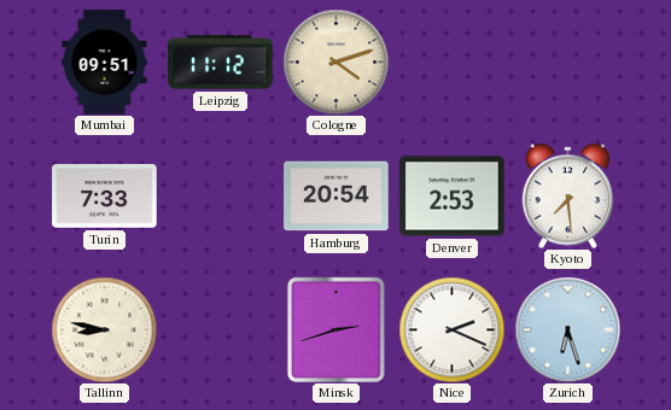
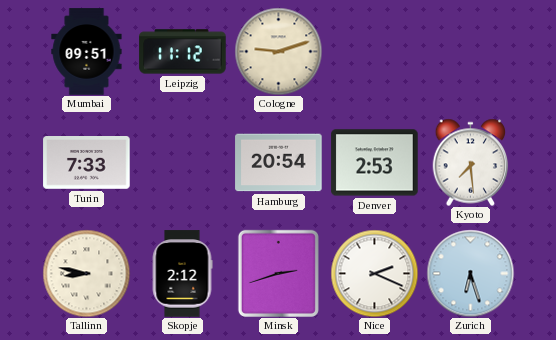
Cologne: 4:12 -> 9:12
Skopje: none -> 2:12
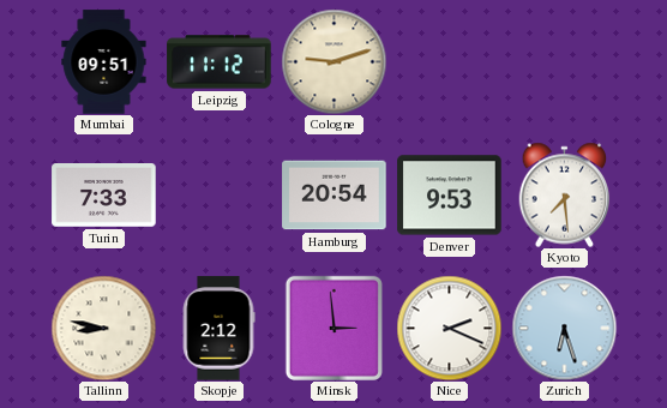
Denver: 2:53 -> 9:53
Minsk: 2:42 -> 2:59
